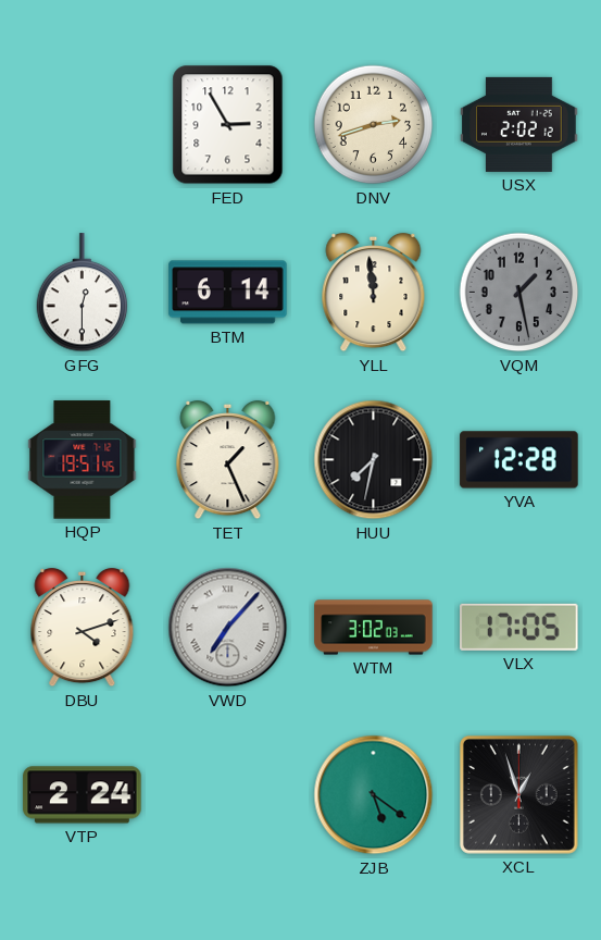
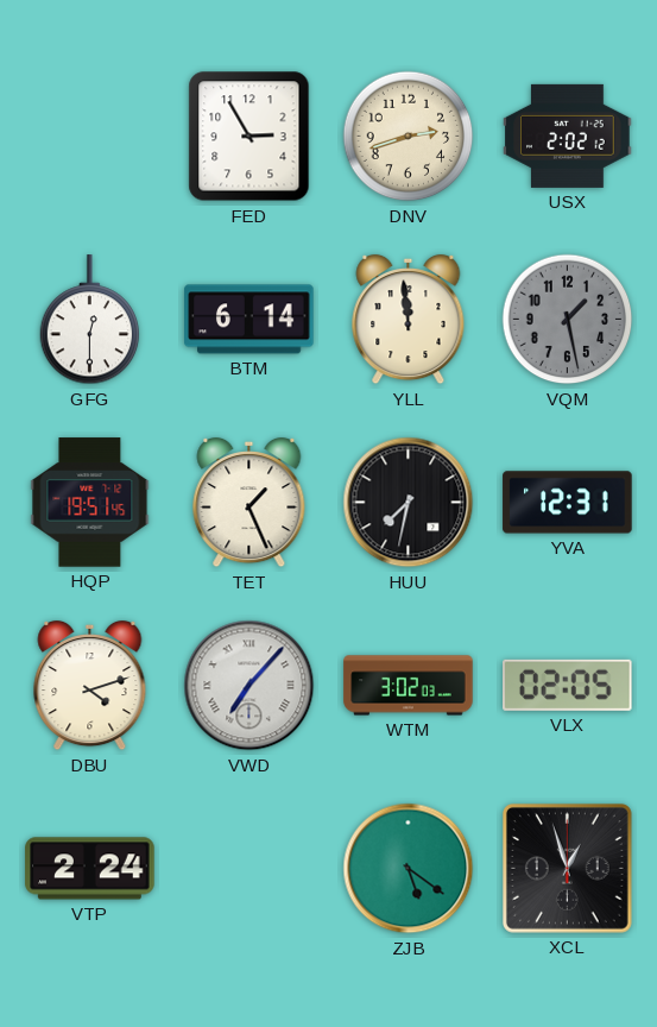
YVA: 12:28 -> 12:31
VLX: 17:05 -> 02:05
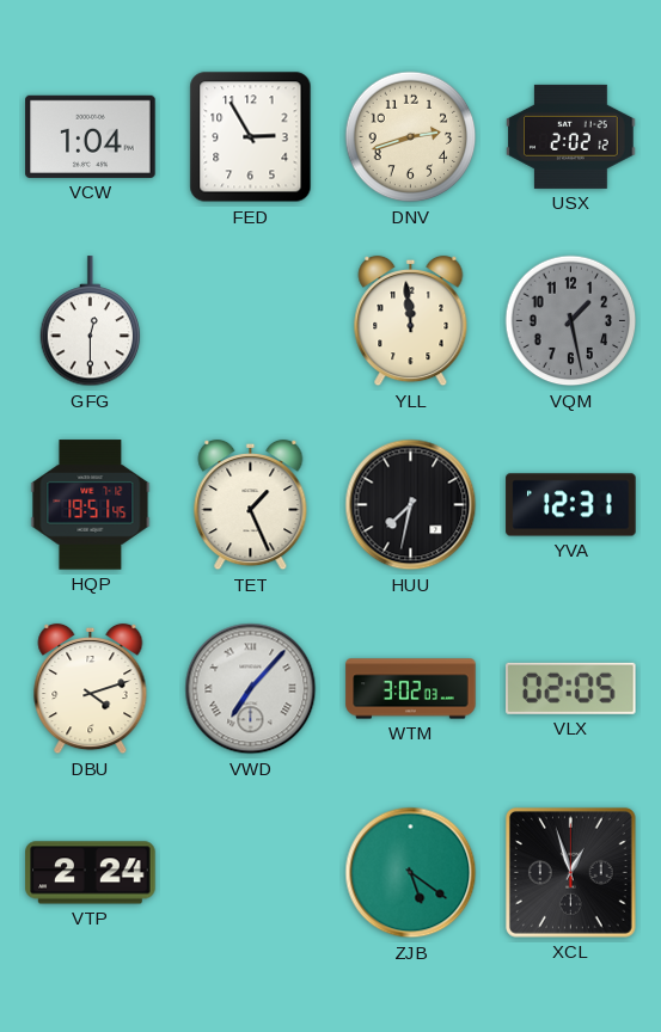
VCW: none -> 1:04
BTM: 6:14 -> none
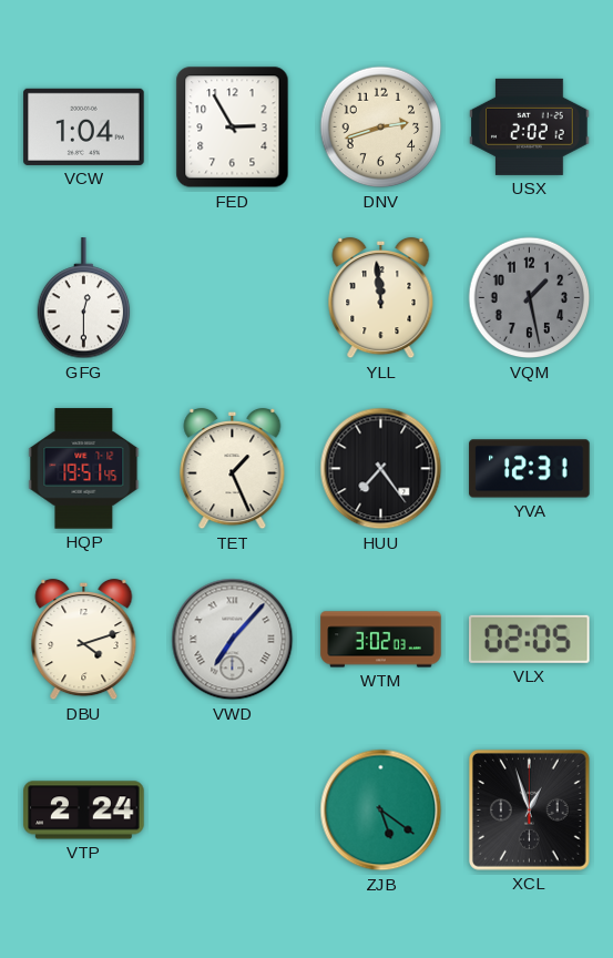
HUU: 7:32 -> 7:24
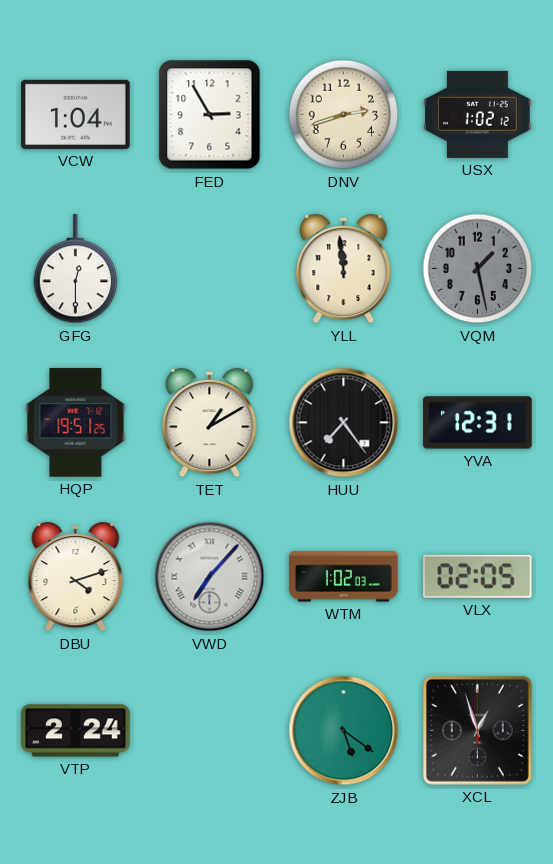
USX: 2:02 -> 1:02
HQP: 19:51:45 -> 19:51:25
TET: 1:26 -> 1:10
WTM: 3:02 -> 1:02
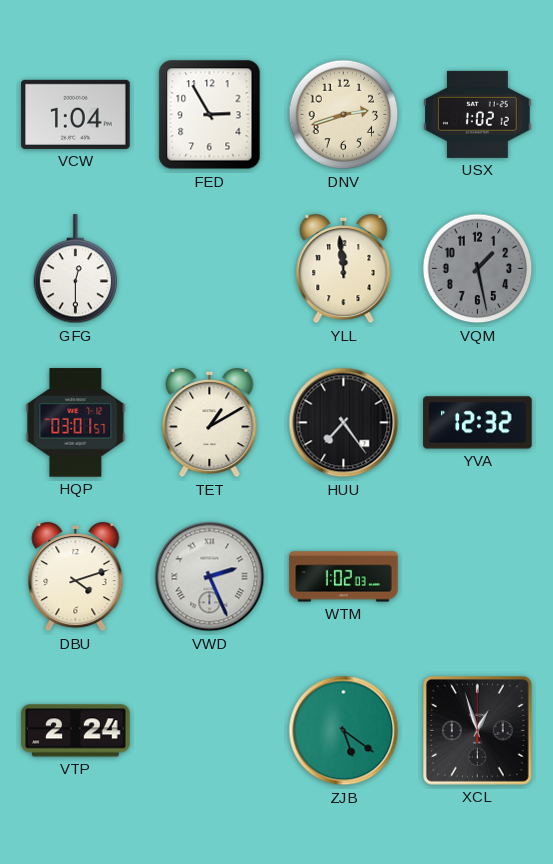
HQP: 19:51 -> 03:01
YVA: 12:31 -> 12:32
VWD: 7:07 -> 2:26
VLX: 02:05 -> none
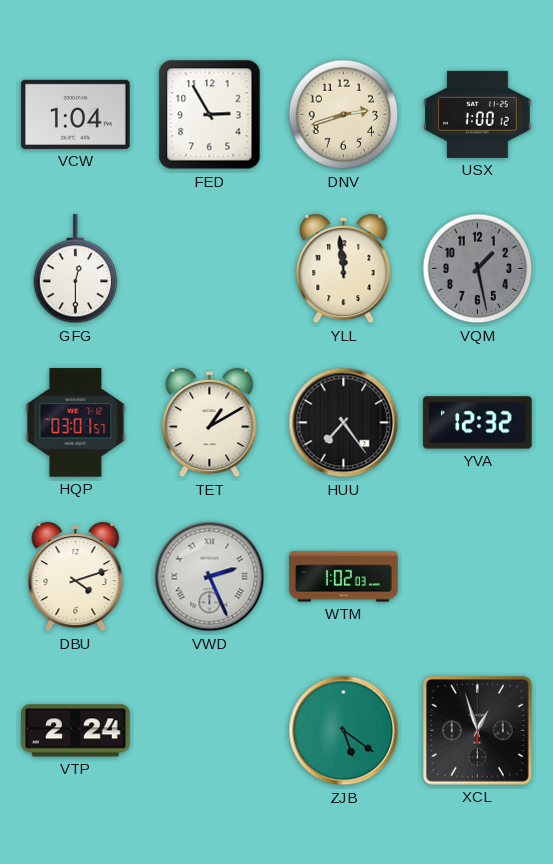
USX: 1:02 -> 1:00
